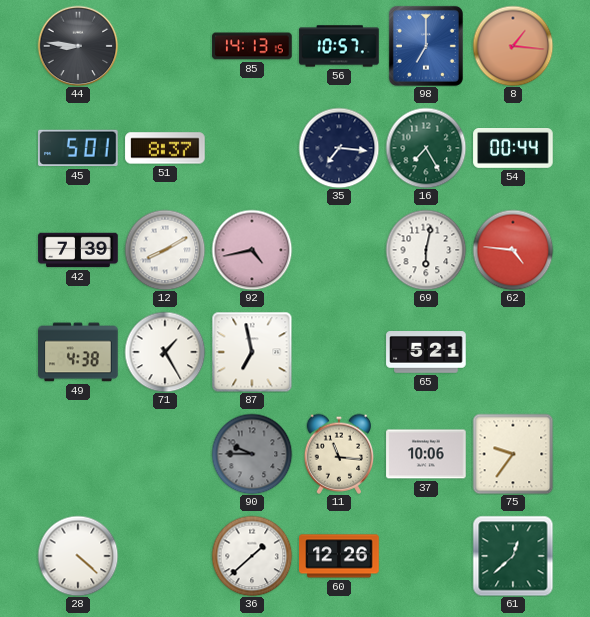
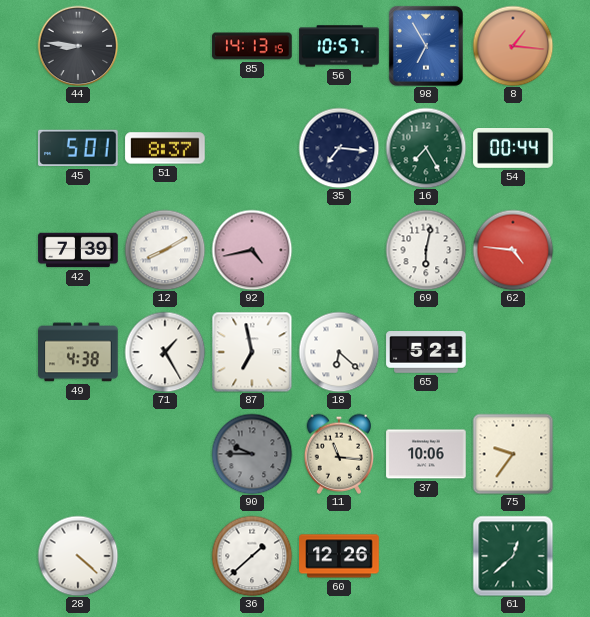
98: 7:00 -> 6:55
18: none -> 6:22
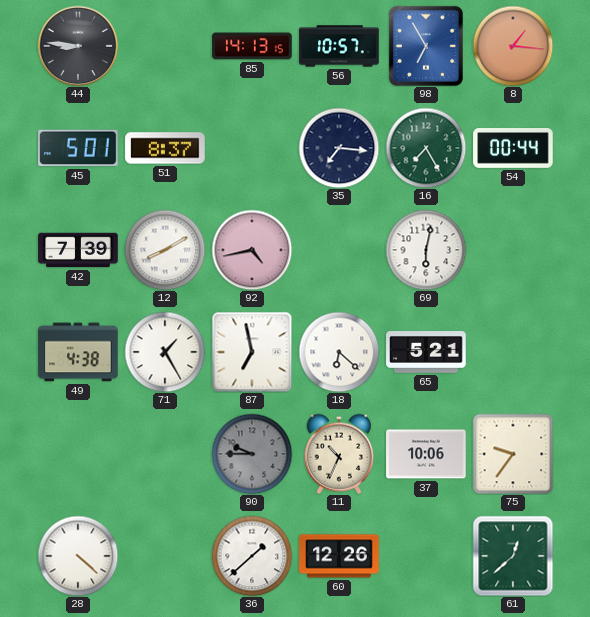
62: 4:46 -> none
11: 11:16 -> 10:34
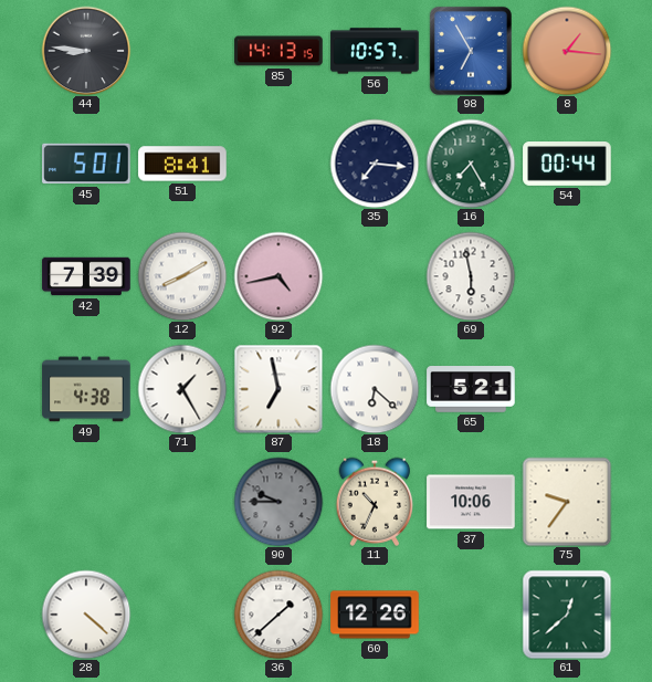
51: 8:37 -> 8:41
69: 6:02 -> 5:58
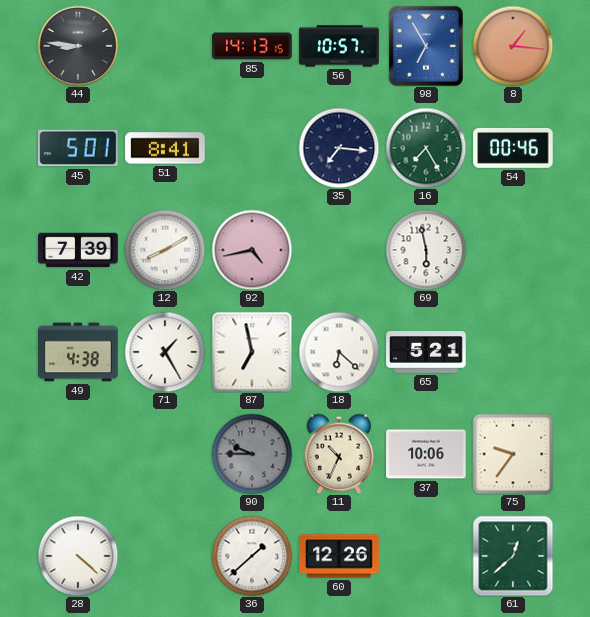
54: 00:44 -> 00:46
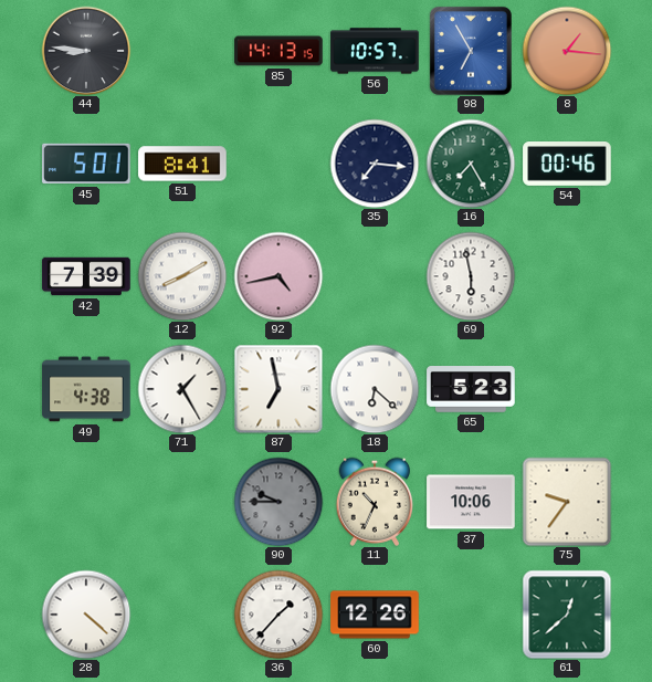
65: 5:21 -> 5:23
36: 1:38 -> 1:37
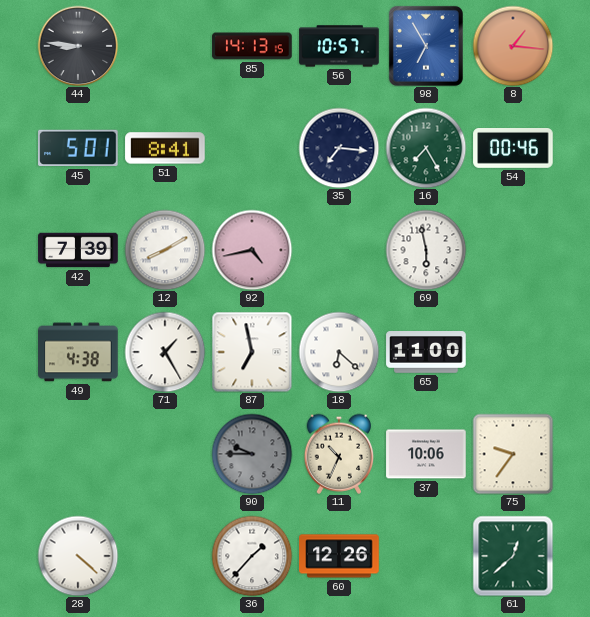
65: 5:23 -> 11:00
